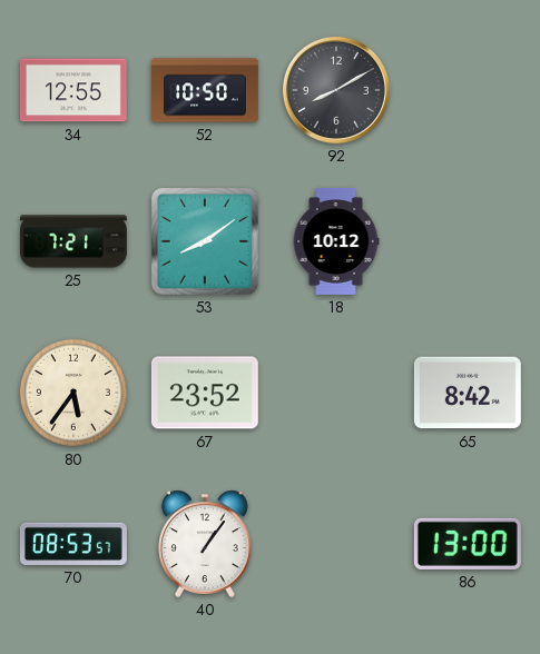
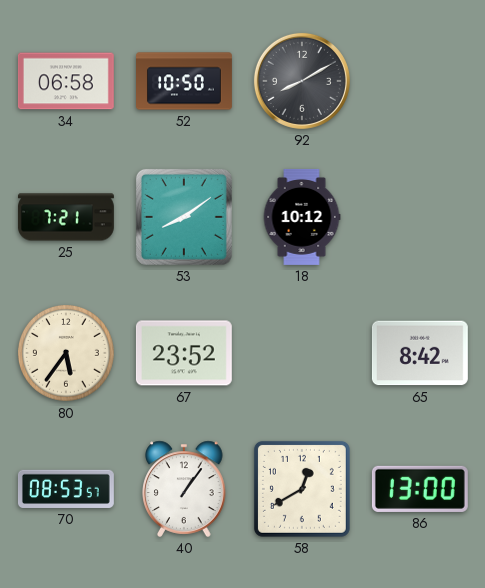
34: 12:55 -> 06:58
58: none -> 12:40
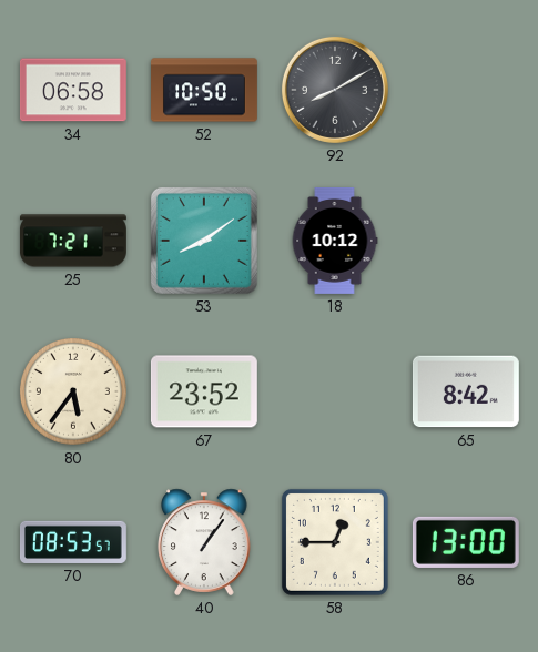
58: 12:40 -> 12:45
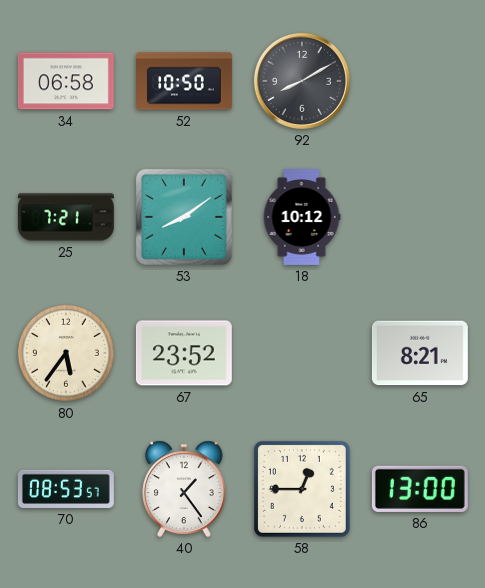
65: 8:42 -> 8:21
40: 1:06 -> 1:24
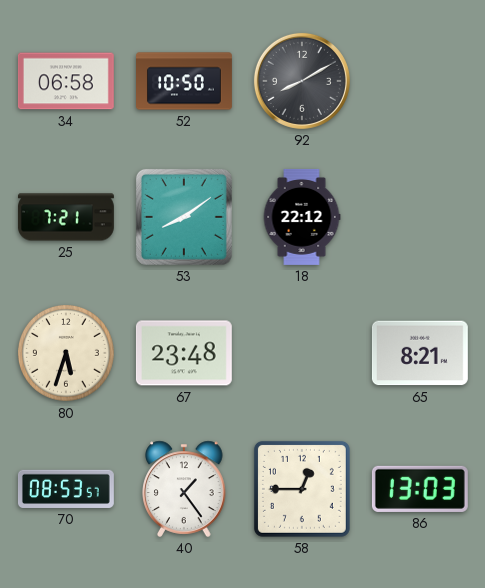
18: 10:12 -> 22:12
80: 5:36 -> 5:33
67: 23:52 -> 23:48
86: 13:00 -> 13:03
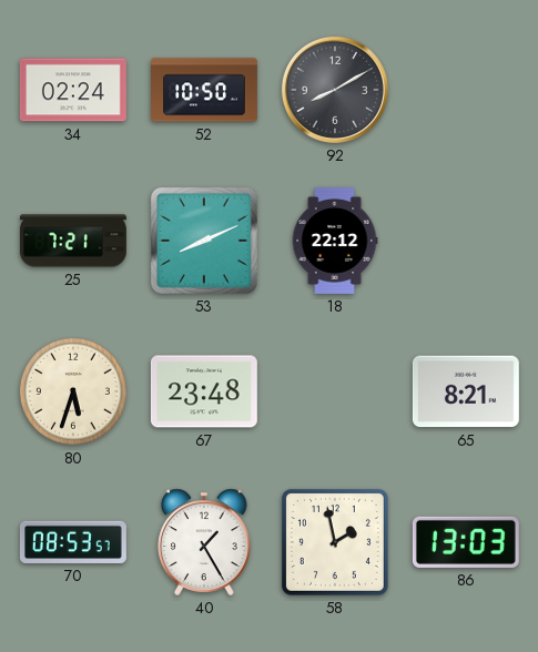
34: 06:58 -> 02:24
53: 8:09 -> 8:11
40: 1:24 -> 1:25
58: 12:45 -> 1:58
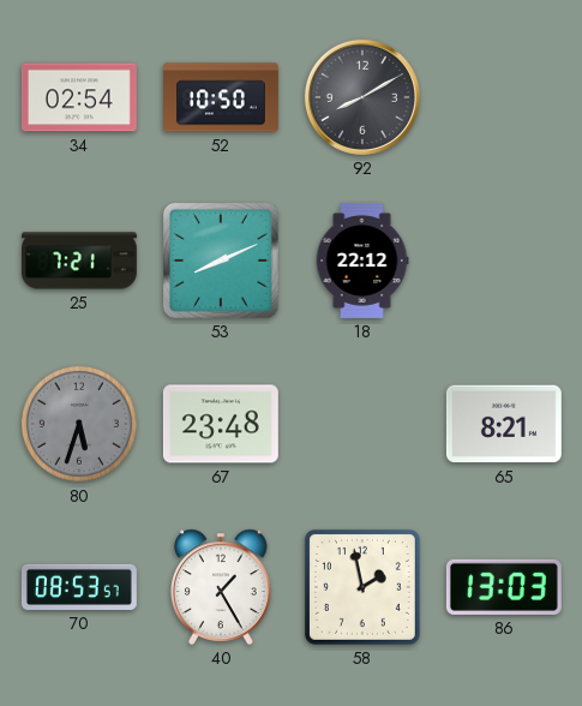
34: 02:24 -> 02:54
80 dial: cream -> grey
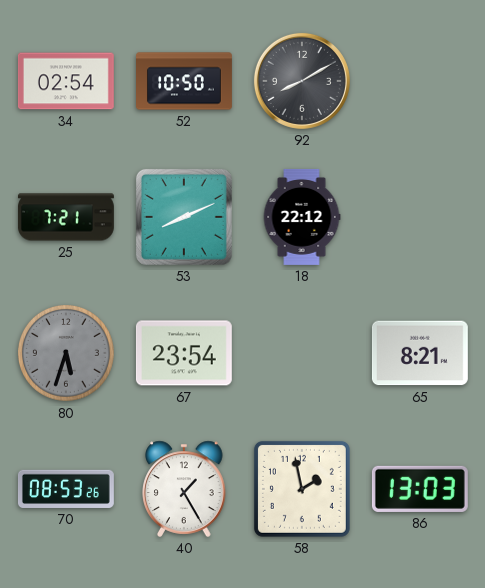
67: 23:48 -> 23:54
70: 08:53:57 -> 08:53:26
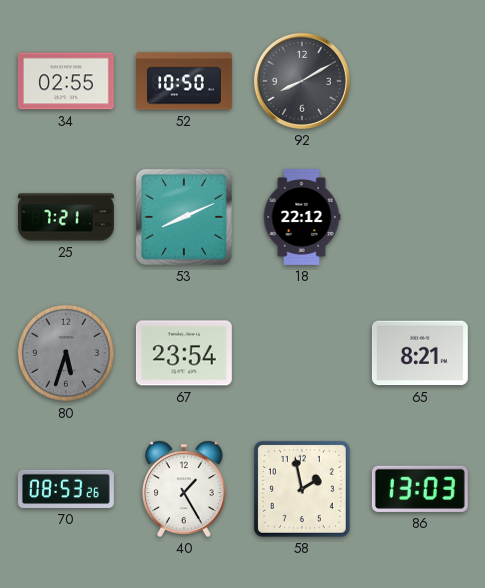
34: 02:54 -> 02:55
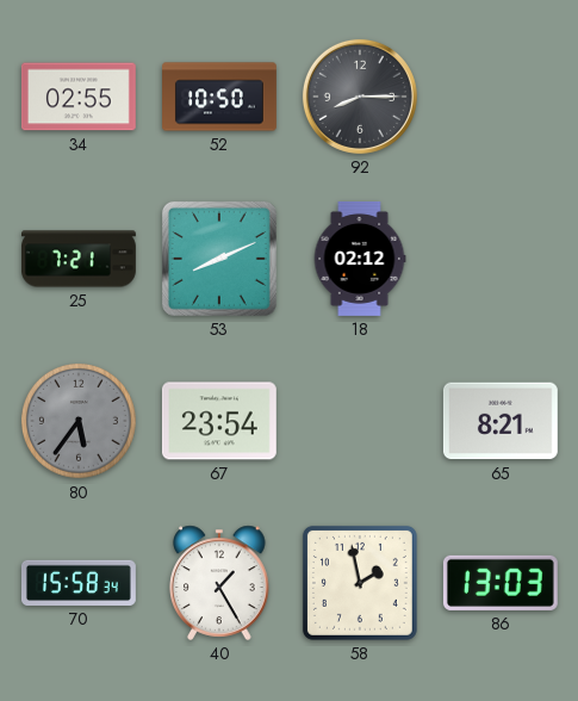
92: 8:10 -> 8:15
18: 22:12 -> 02:12
80: 5:33 -> 5:36
70: 08:53 -> 15:58
